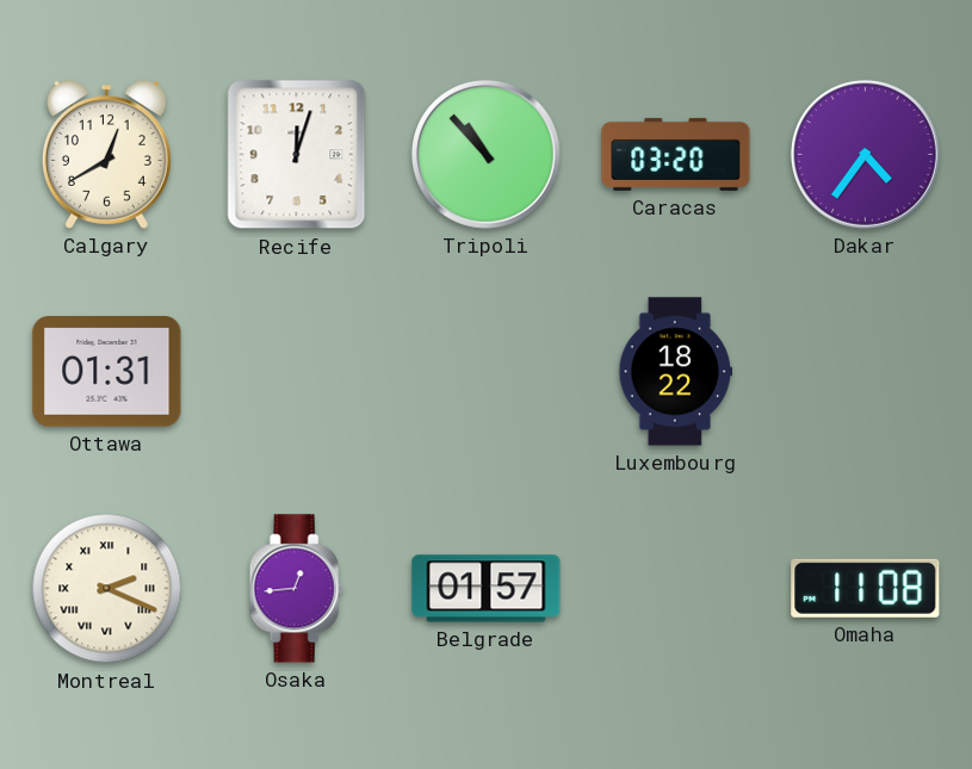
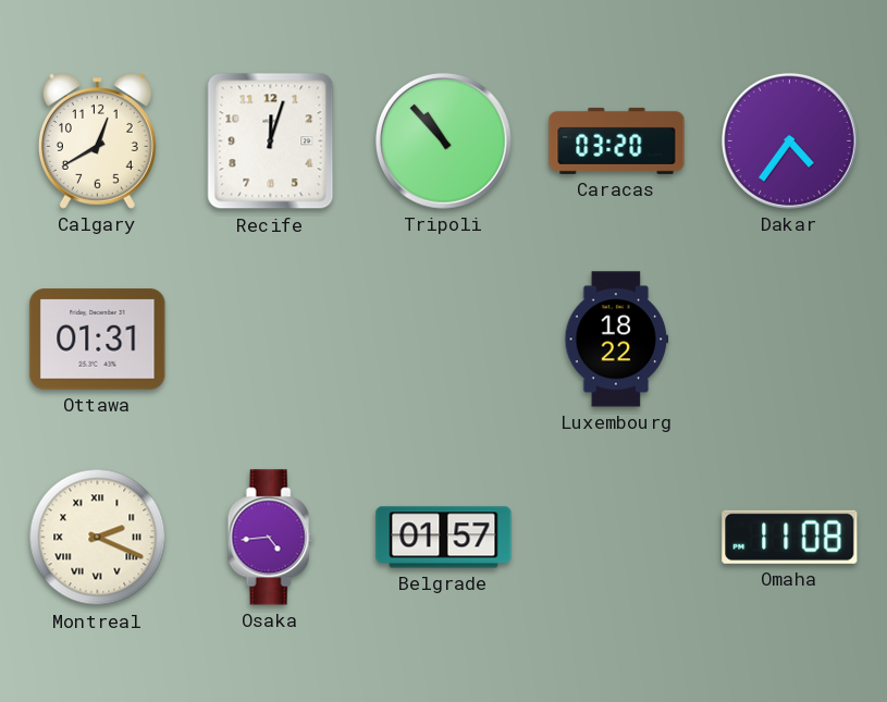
Osaka: 12:44 -> 4:44
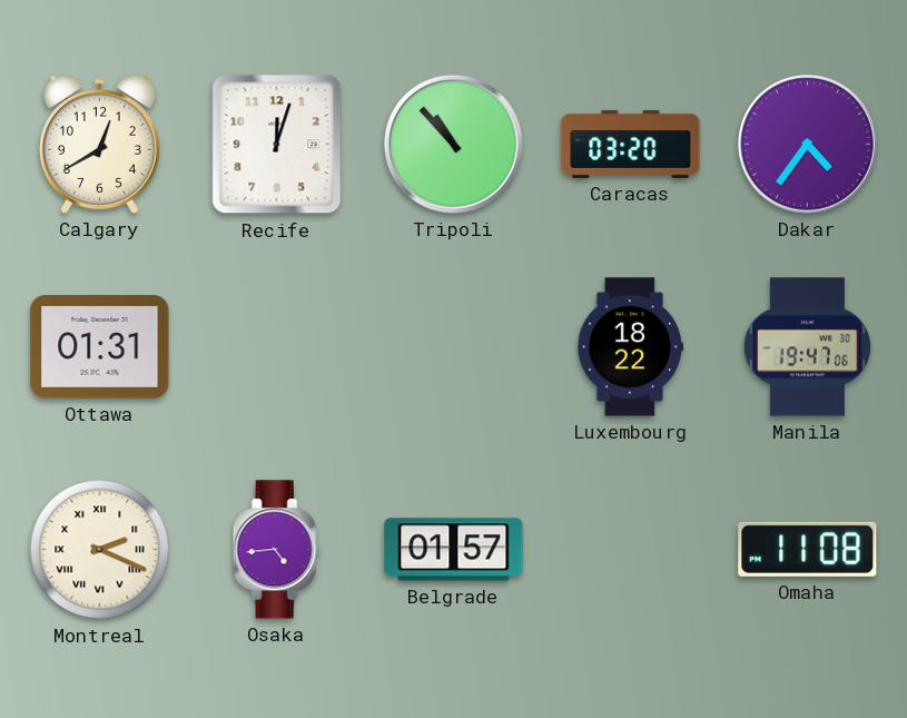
Manila: none -> 19:47
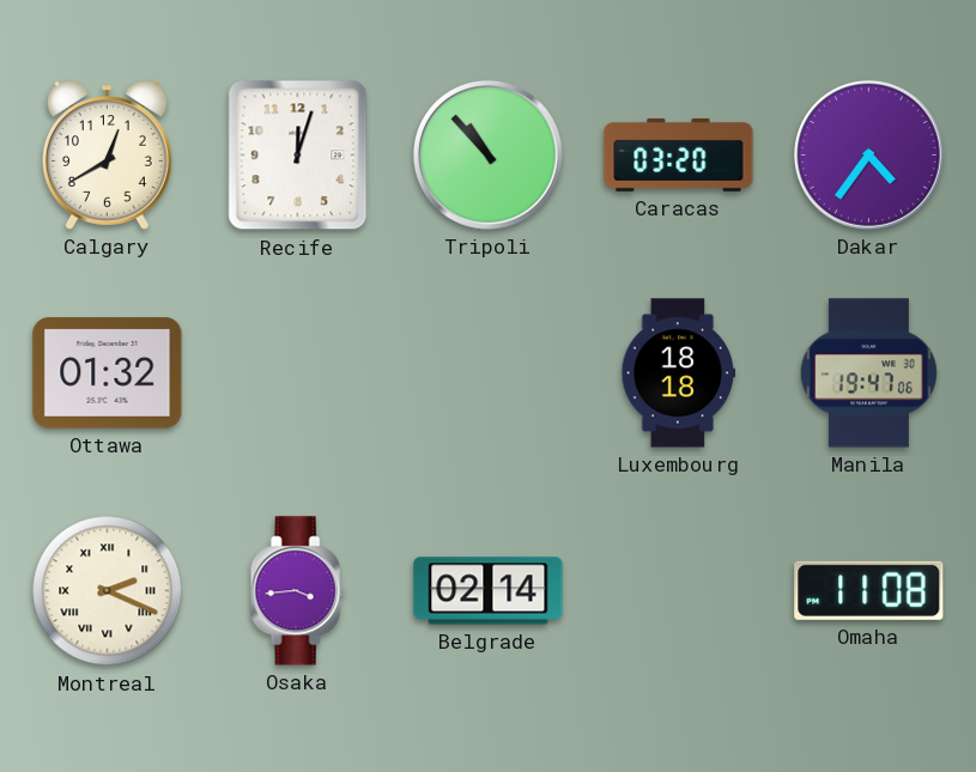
Ottawa: 01:31 -> 01:32
Luxembourg: 18:22 -> 18:18
Osaka: 4:44 -> 3:44
Belgrade: 01:57 -> 02:14
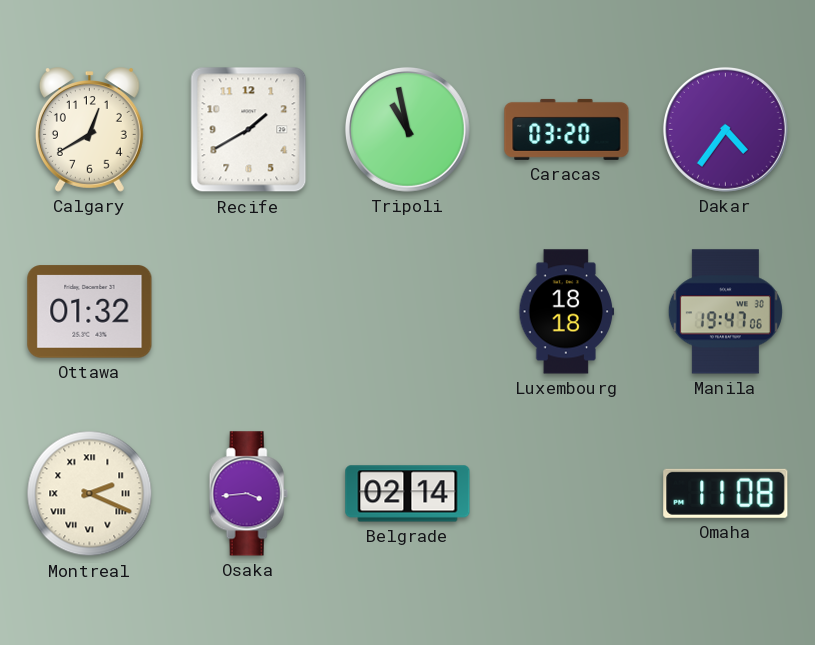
Recife: 12:03 -> 1:40
Tripoli: 10:53 -> 10:58
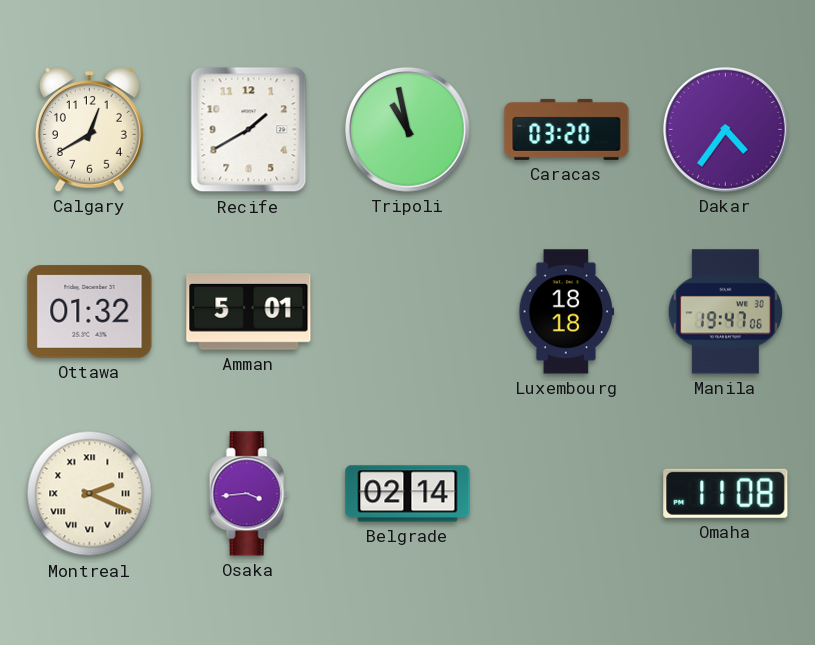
Amman: none -> 5:01
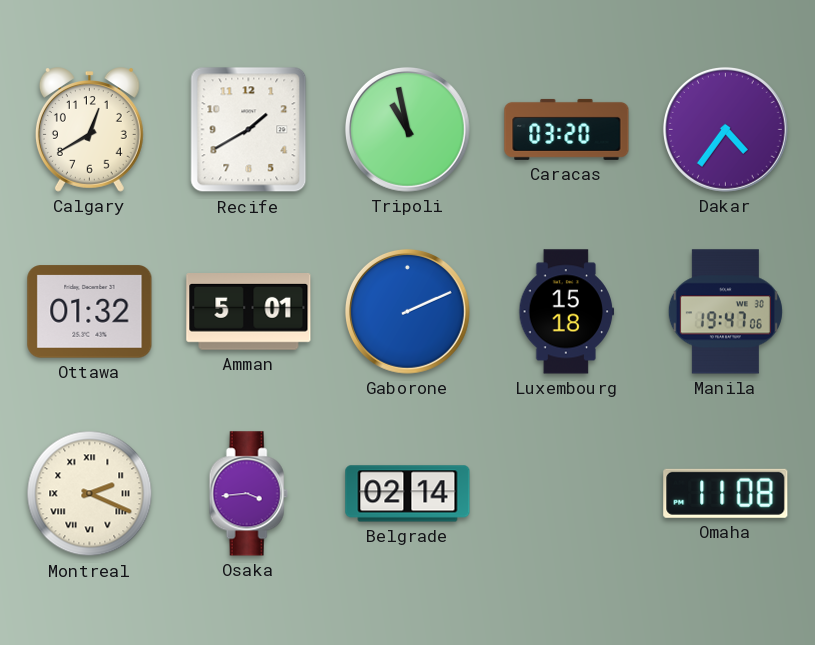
Gaborone: none -> 2:11
Luxembourg: 18:18 -> 15:18
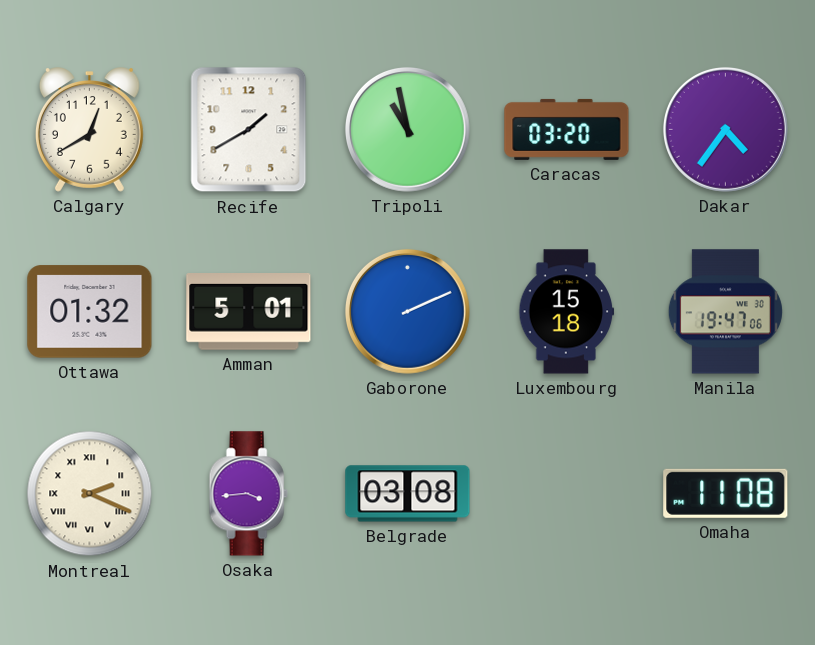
Belgrade: 02:14 -> 03:08
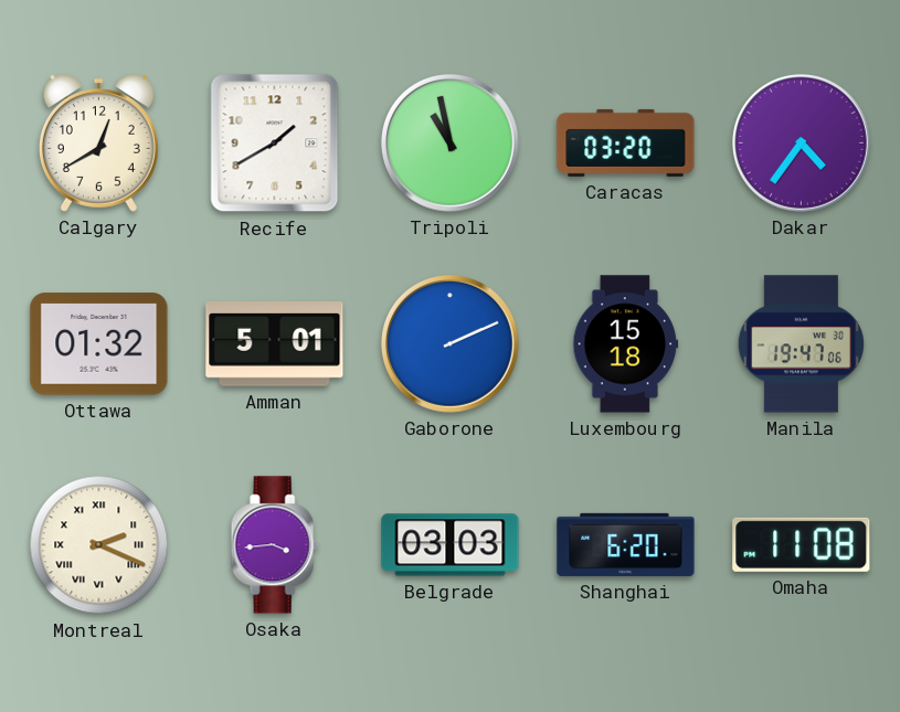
Belgrade: 03:08 -> 03:03
Shanghai: none -> 6:20
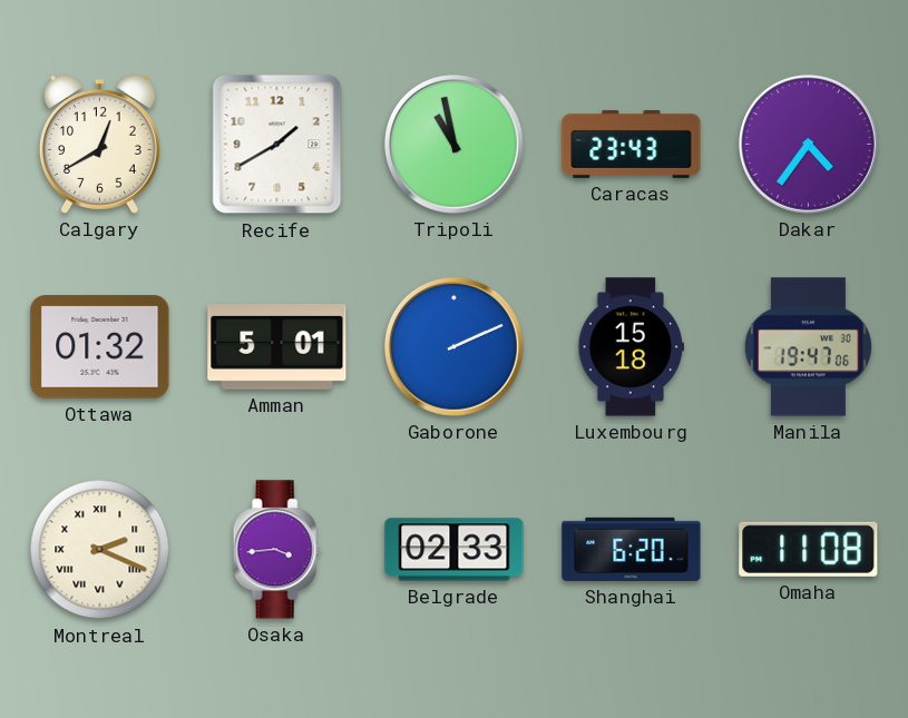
Caracas: 03:20 -> 23:43
Belgrade: 03:03 -> 02:33
